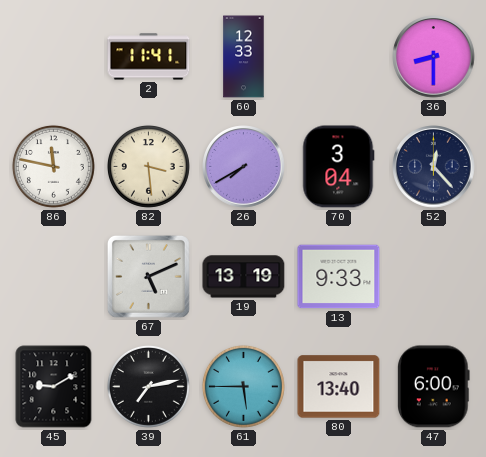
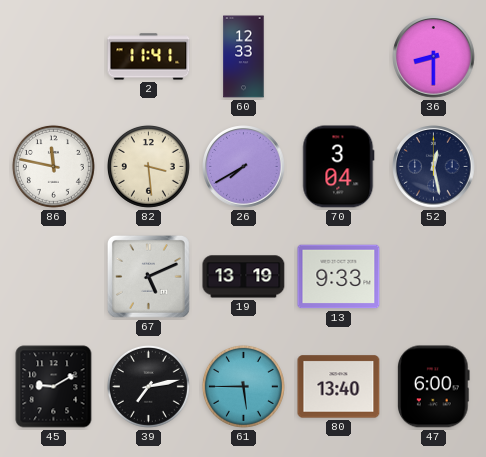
52: 12:23 -> 12:28
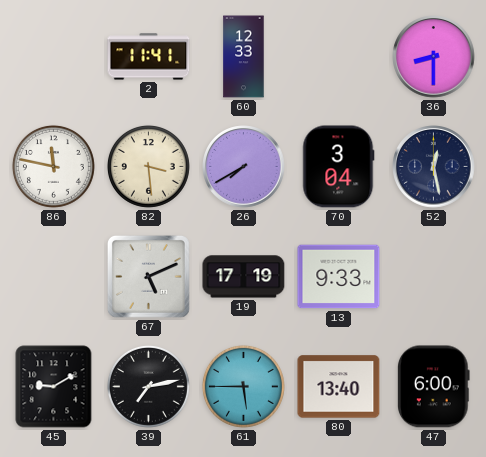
19: 13:19 -> 17:19
